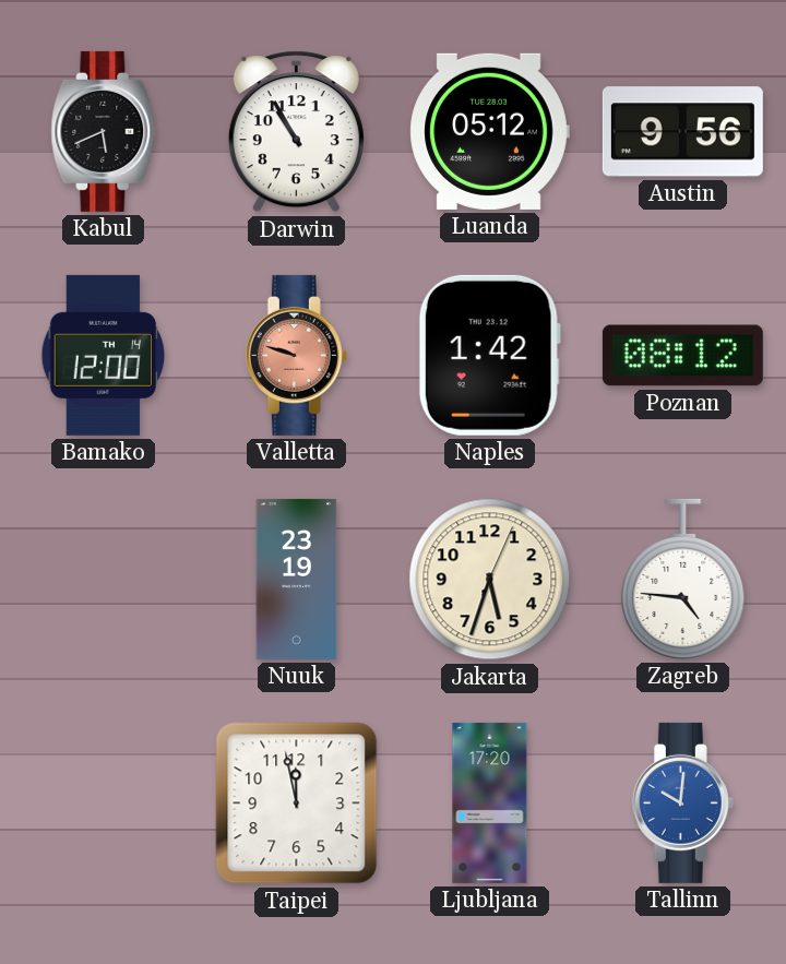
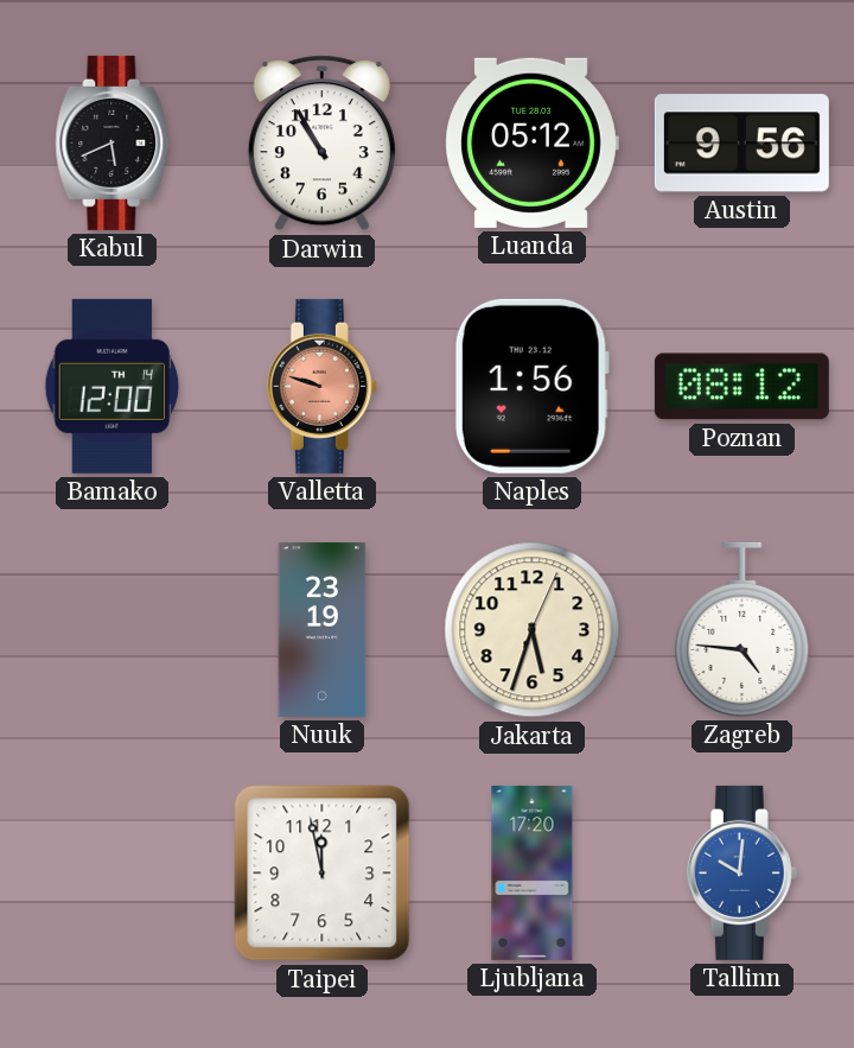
Naples: 1:42 -> 1:56
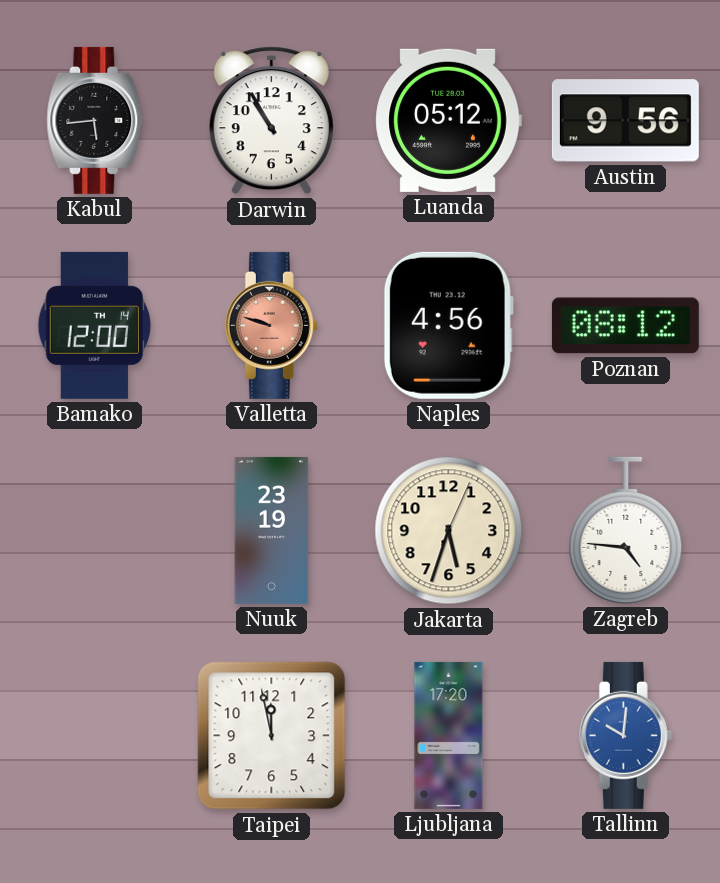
Kabul: 5:41 -> 5:44
Naples: 1:56 -> 4:56
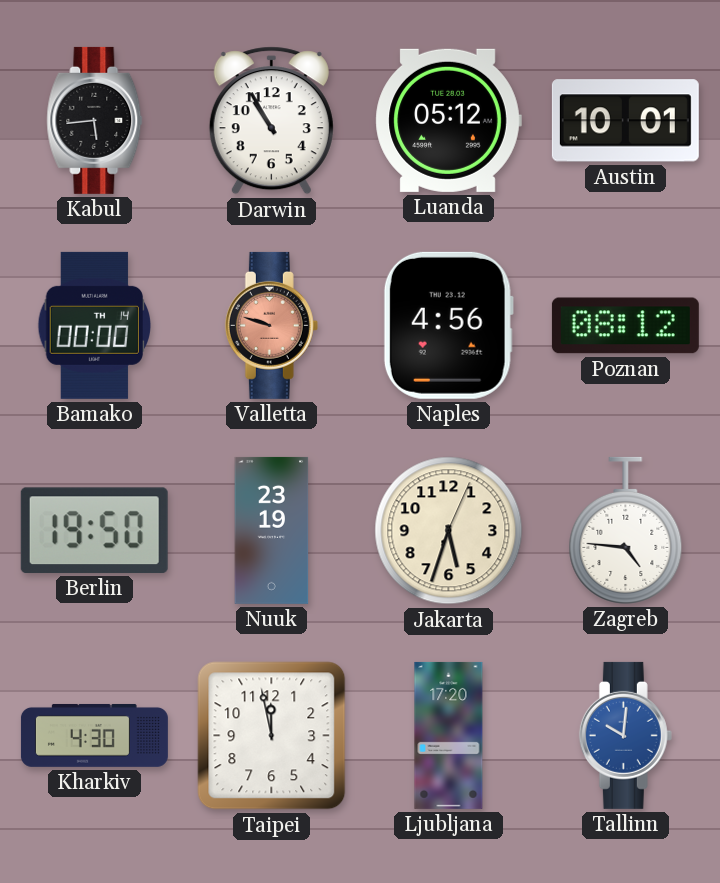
Austin: 9:56 -> 10:01
Bamako: 12:00 -> 00:00
Berlin: none -> 19:50
Kharkiv: none -> 4:30
